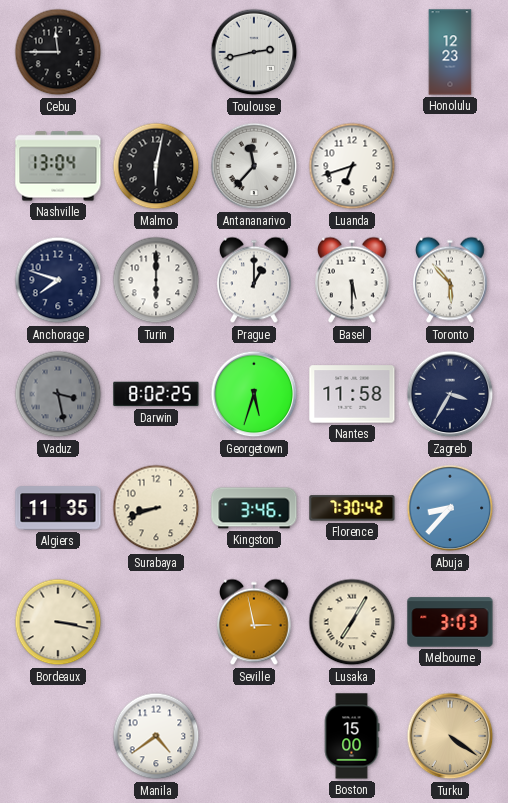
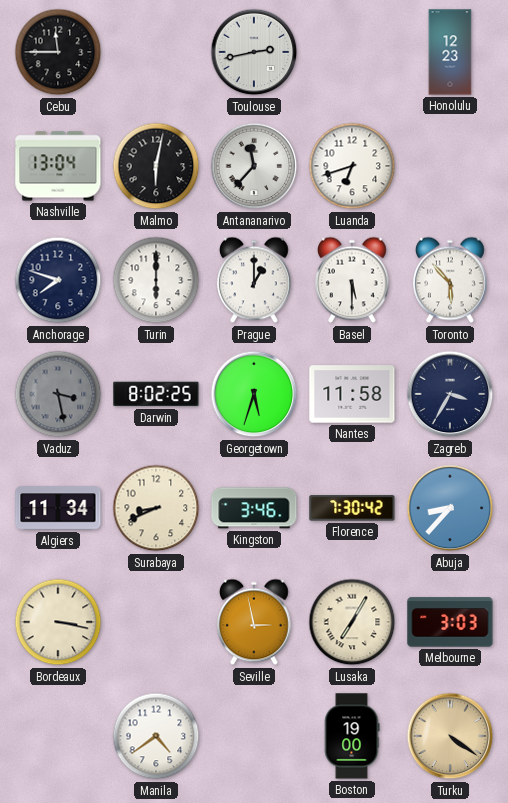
Algiers: 11:35 -> 11:34
Surabaya: 8:42 -> 8:41
Boston: 15:00 -> 19:00
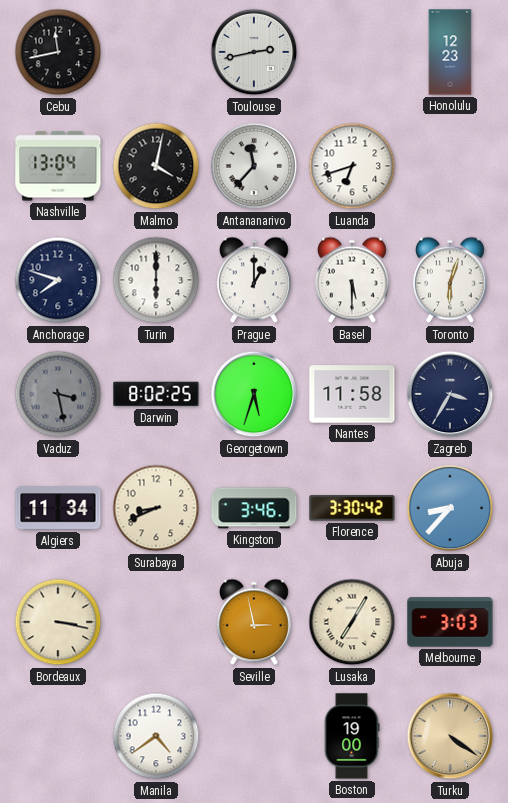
Cebu: 11:45 -> 11:43
Malmo: 6:02 -> 4:02
Toronto: 5:53 -> 6:03
Florence: 7:30 -> 3:30
